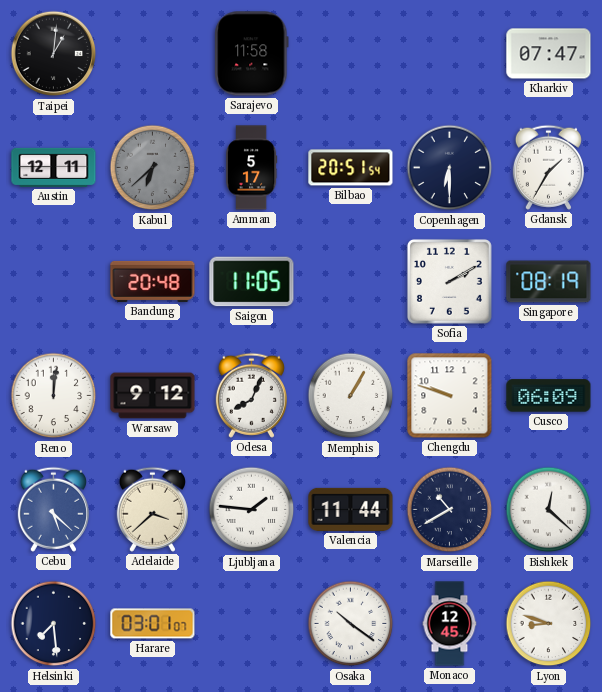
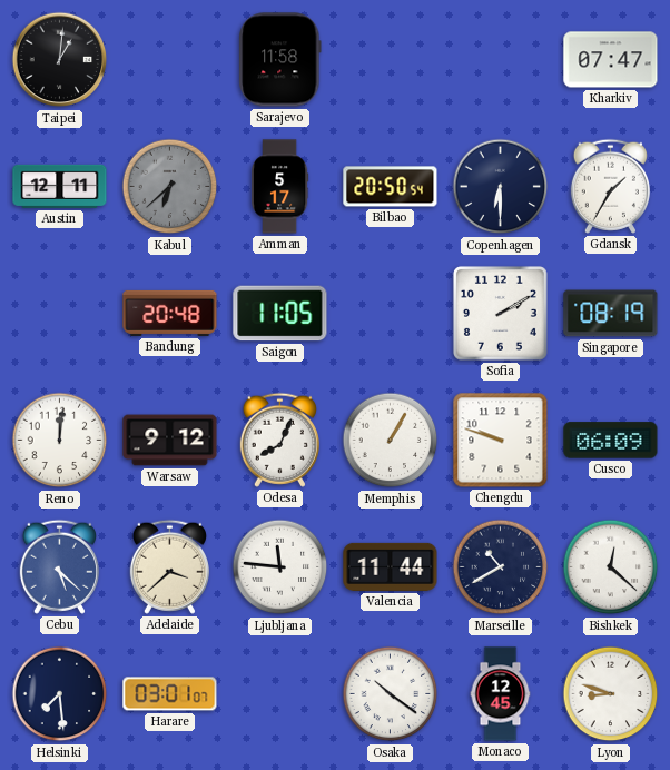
Bilbao: 20:51 -> 20:50
Ljubljana: 1:46 -> 11:46
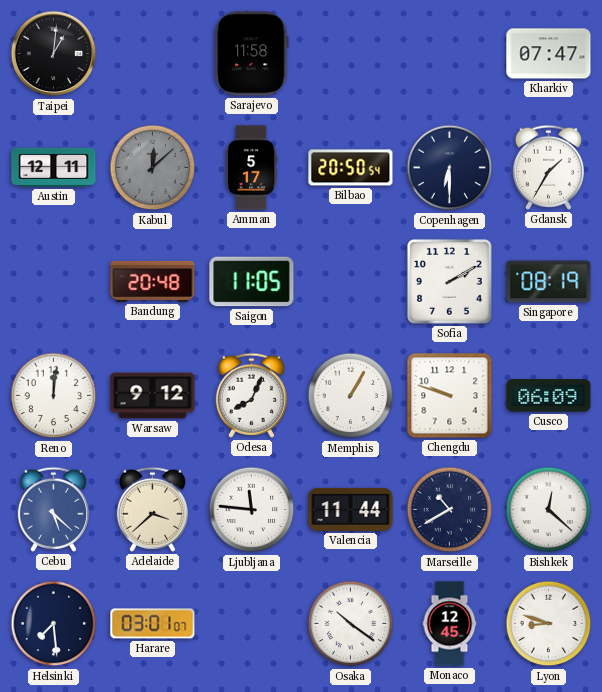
Kabul: 6:38 -> 12:08
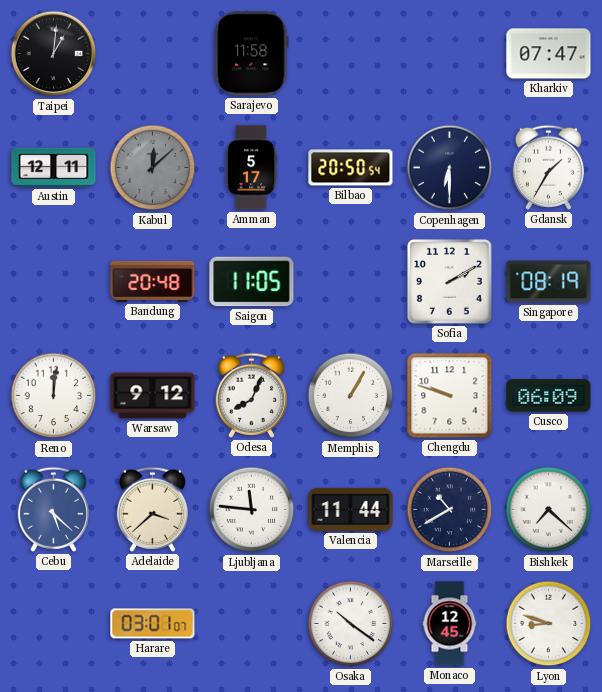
Bishkek: 12:22 -> 7:22
Helsinki: 7:29 -> none
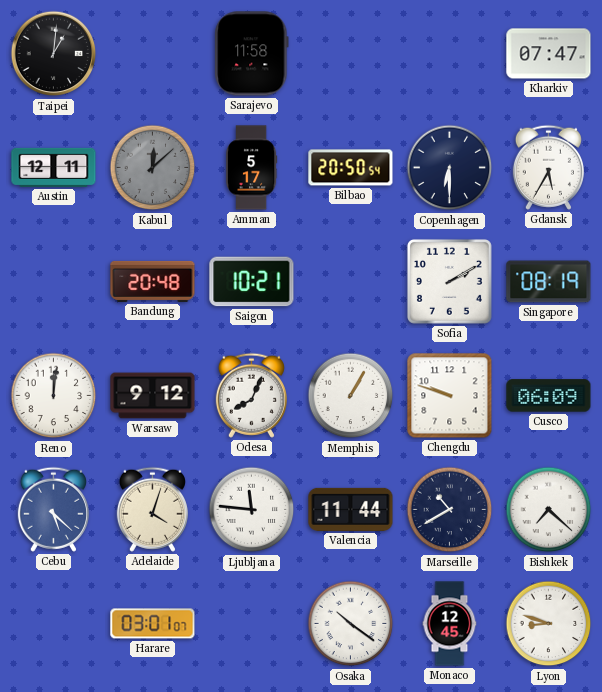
Gdansk: 1:35 -> 5:35
Saigon: 11:05 -> 10:21
Adelaide: 3:38 -> 4:03
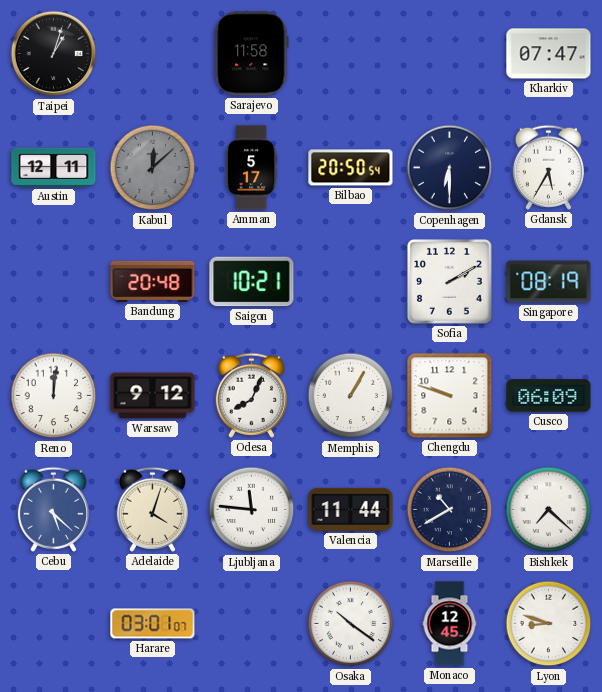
Taipei: 1:01 -> 1:03
